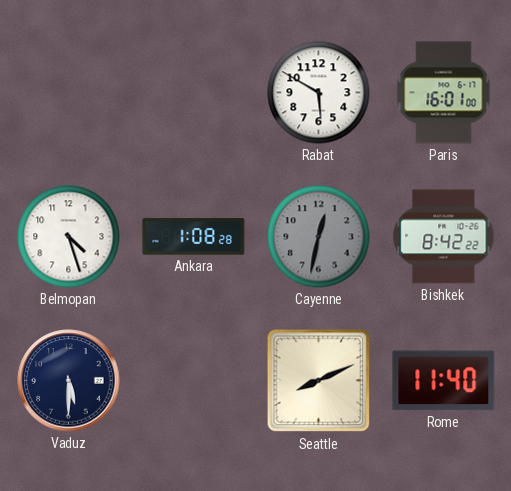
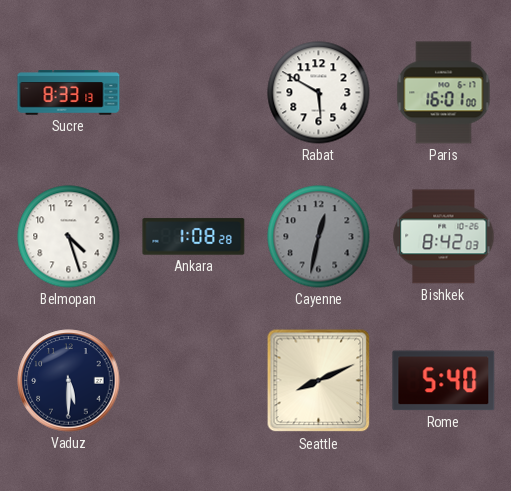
Sucre: none -> 8:33
Bishkek: 8:42:22 -> 8:42:03
Rome: 11:40 -> 5:40
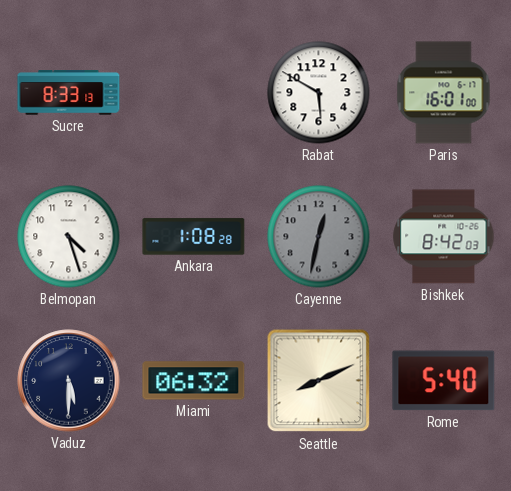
Miami: none -> 06:32
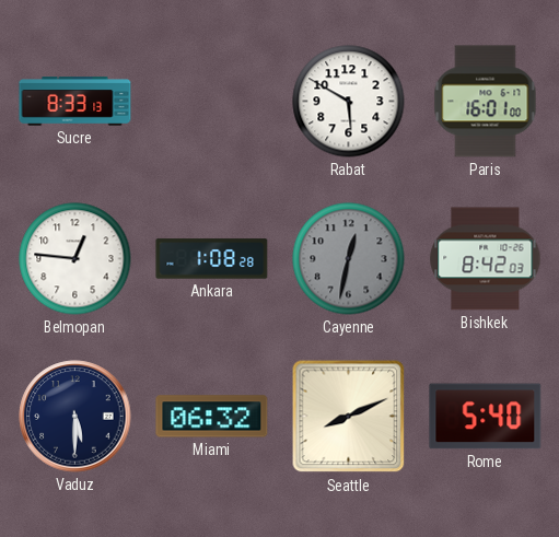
Belmopan: 4:27 -> 12:46
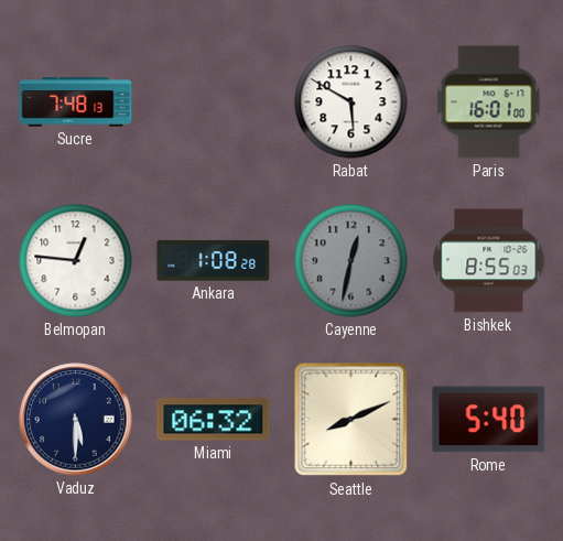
Sucre: 8:33 -> 7:48
Bishkek: 8:42 -> 8:55
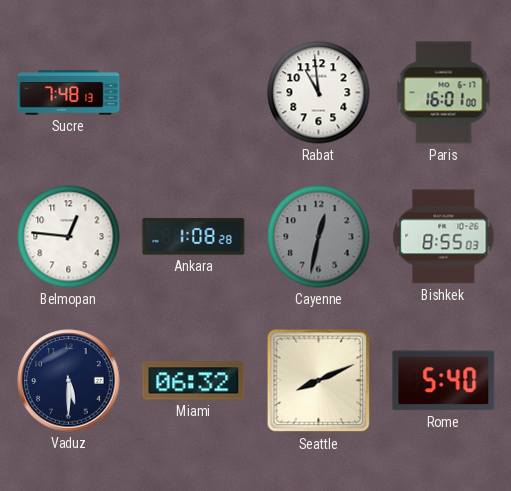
Rabat: 5:50 -> 10:59
